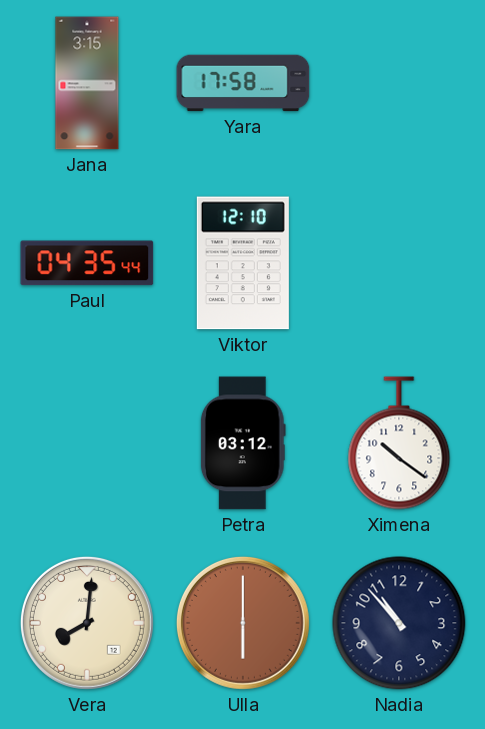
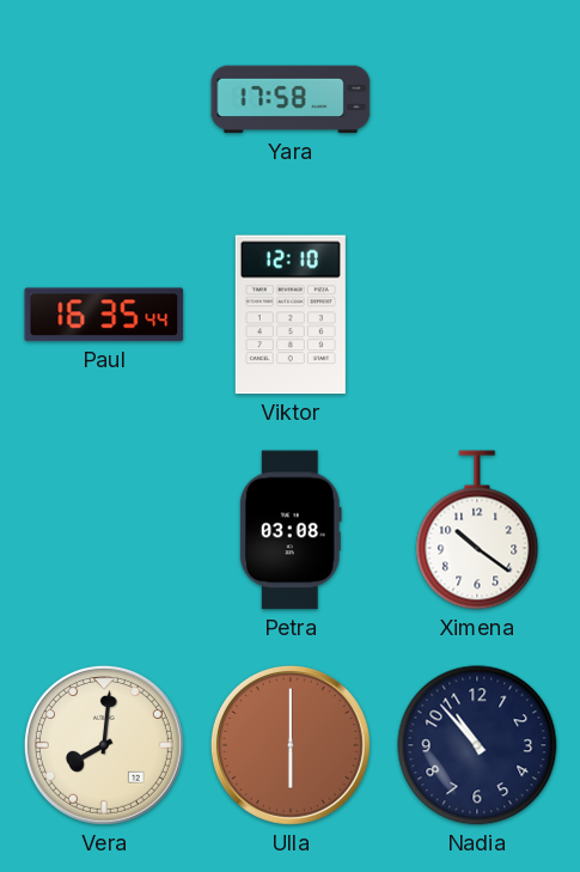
Jana: 3:15 -> none
Paul: 04:35 -> 16:35
Petra: 03:12 -> 03:08
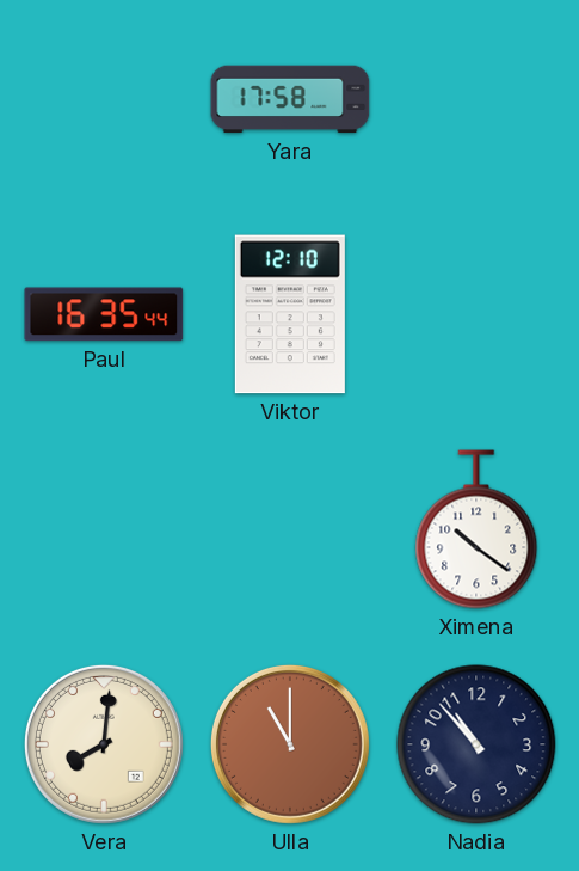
Petra: 03:08 -> none
Ulla: 6:00 -> 11:00
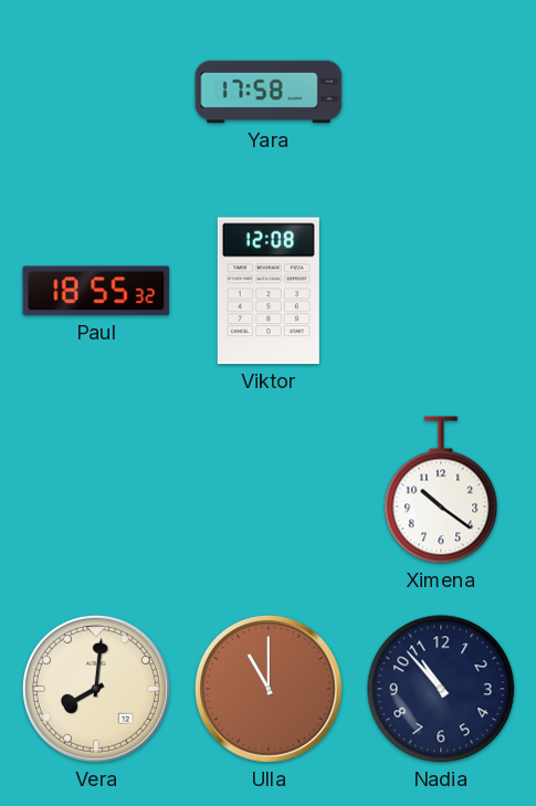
Paul: 16:35 -> 18:55
Viktor: 12:10 -> 12:08
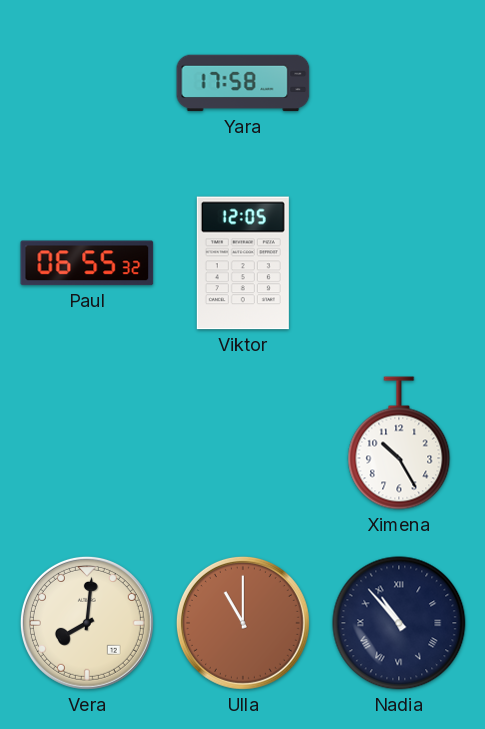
Paul: 18:55 -> 06:55
Viktor: 12:08 -> 12:05
Ximena: 10:21 -> 10:25
Nadia numerals: Arabic -> Roman
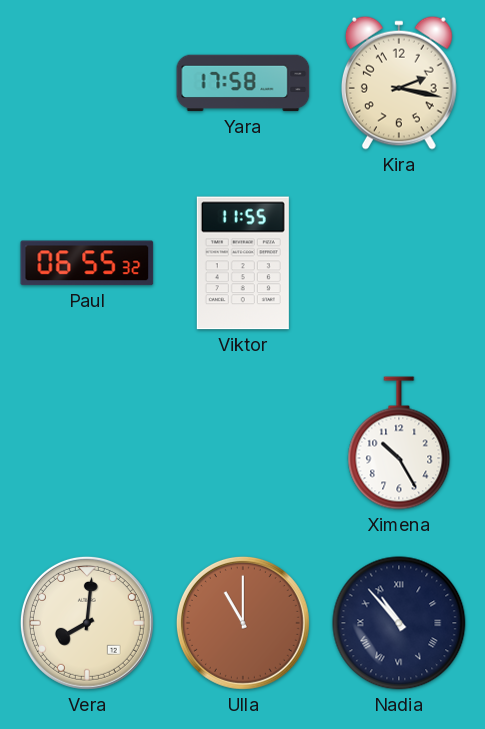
Kira: none -> 2:17
Viktor: 12:05 -> 11:55
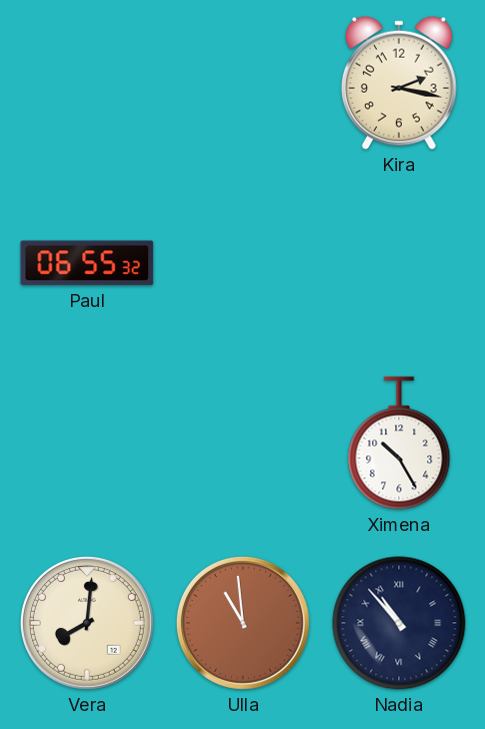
Yara: 17:58 -> none
Viktor: 11:55 -> none
Ulla: 11:00 -> 10:59
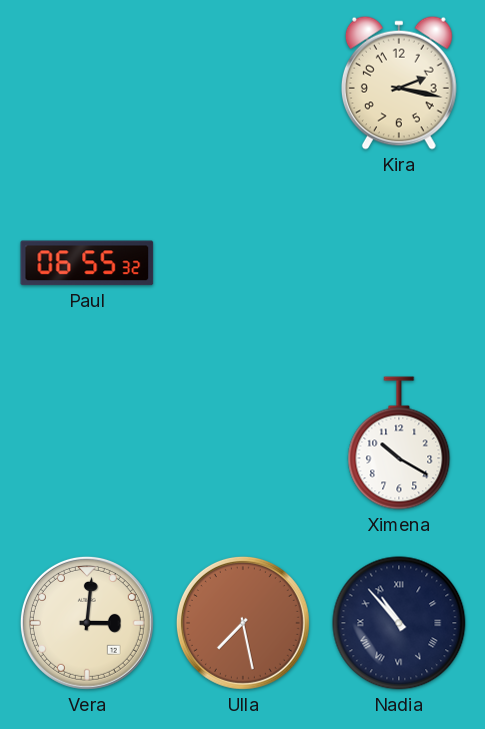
Ximena: 10:25 -> 10:20
Vera: 8:01 -> 3:01
Ulla: 10:59 -> 7:28
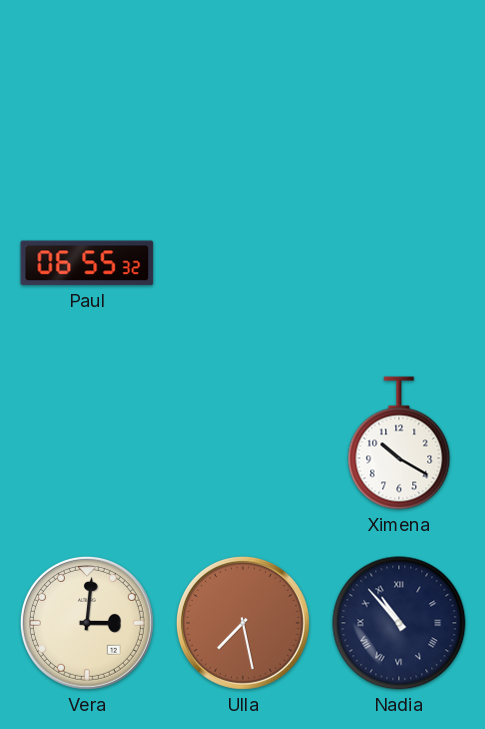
Kira: 2:17 -> none
